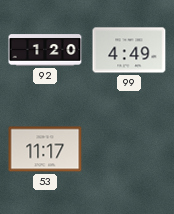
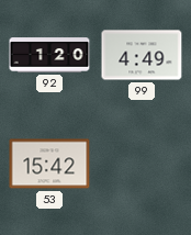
53: 11:17 -> 15:42
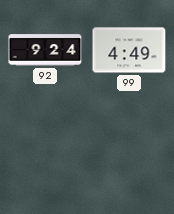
92: 1:20 -> 9:24
53: 15:42 -> none
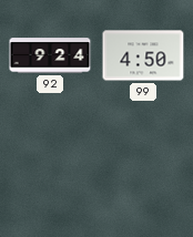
99: 4:49 -> 4:50
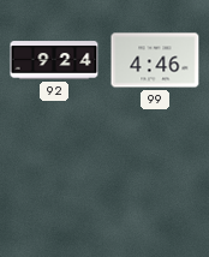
99: 4:50 -> 4:46
